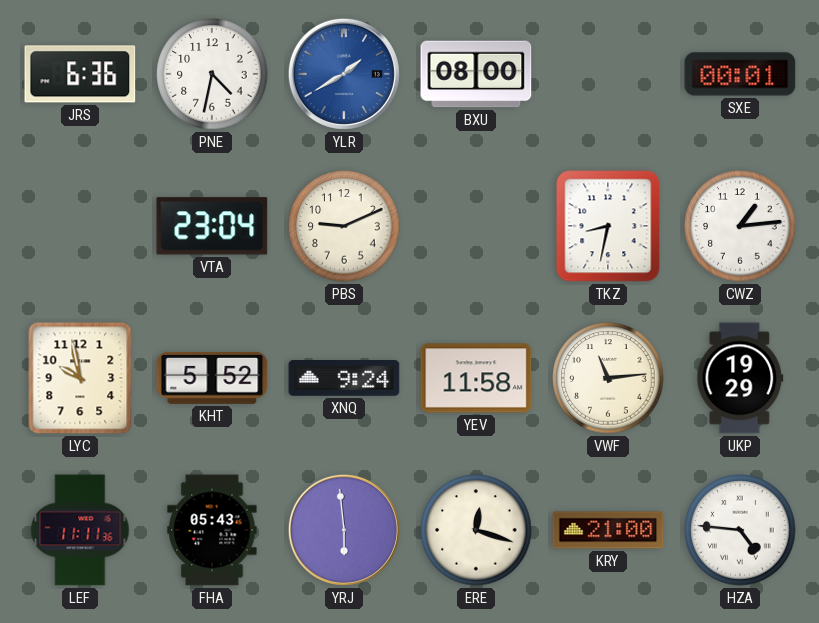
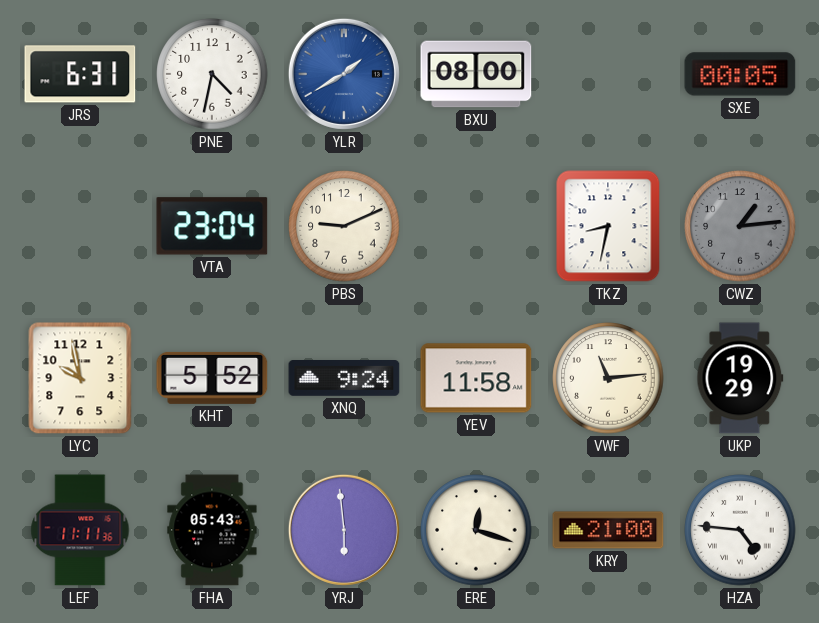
JRS: 6:36 -> 6:31
SXE: 00:01 -> 00:05
CWZ dial: white -> grey
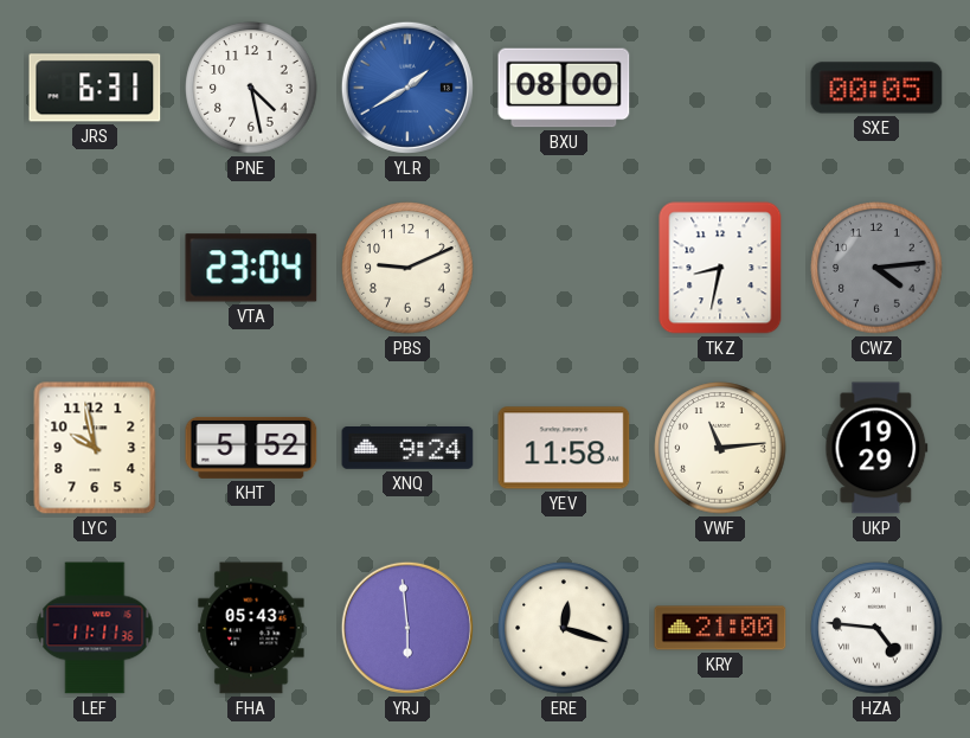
PNE: 4:32 -> 4:28
CWZ: 1:14 -> 4:14
